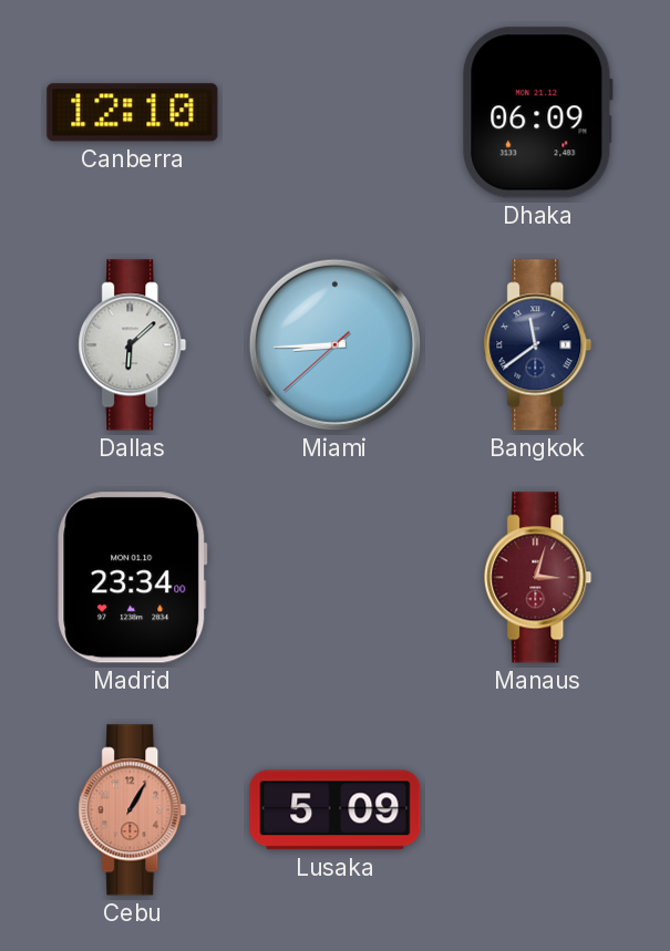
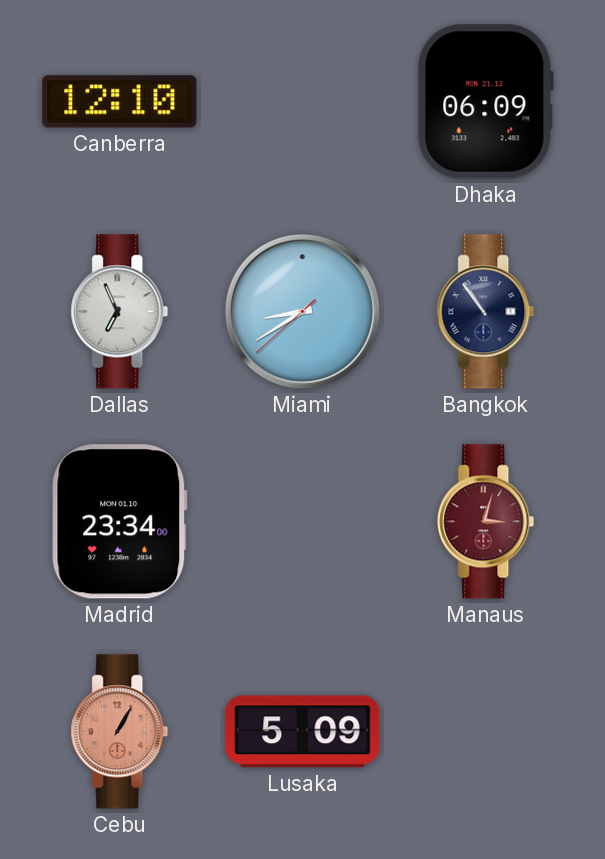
Dallas: 6:08 -> 6:56
Miami: 8:44 -> 8:39
Bangkok: 11:39 -> 10:54
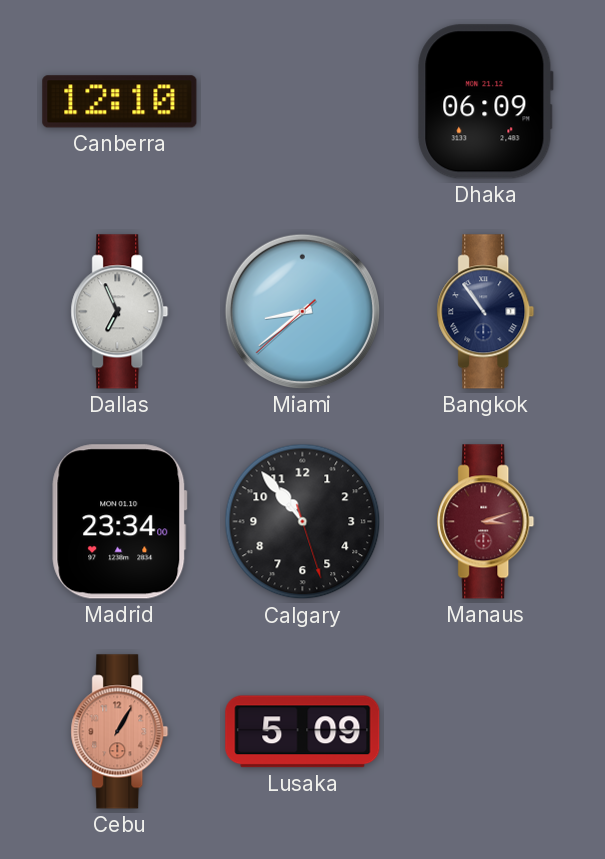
Miami: 8:39 -> 8:38
Calgary: none -> 10:53
Manaus: 3:03 -> 3:12
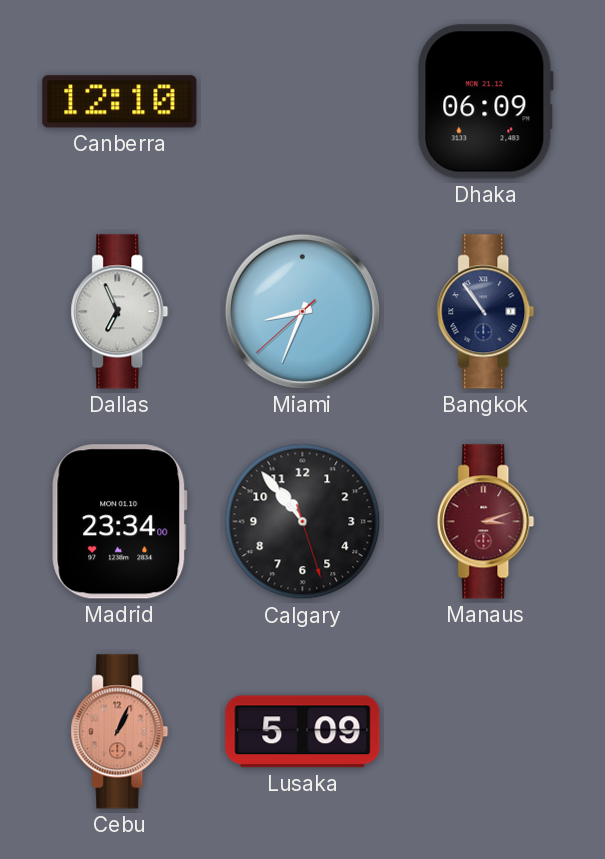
Miami: 8:38 -> 8:33
Cebu: 1:05 -> 1:04
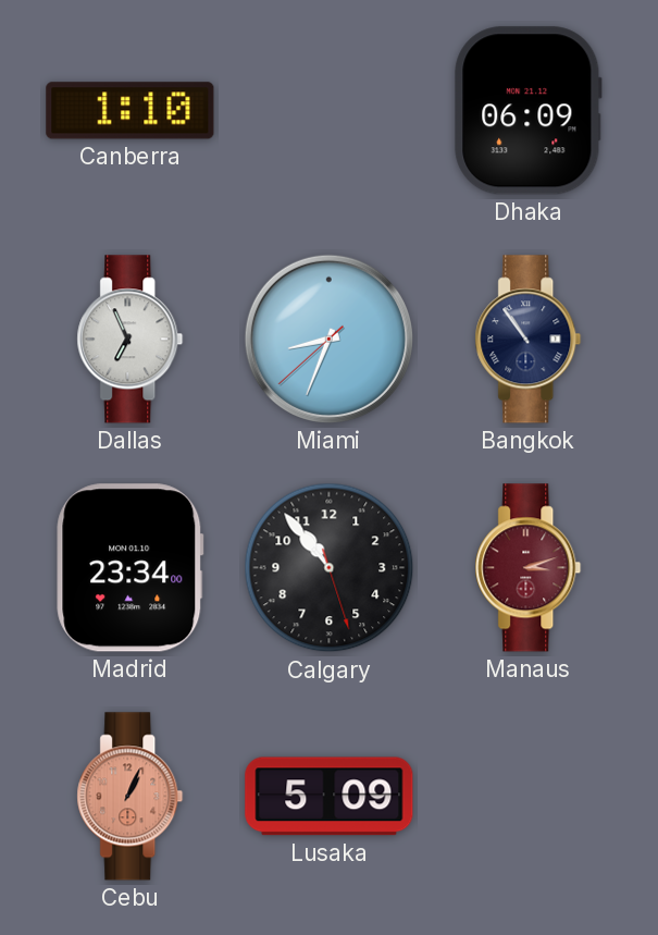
Canberra: 12:10 -> 1:10
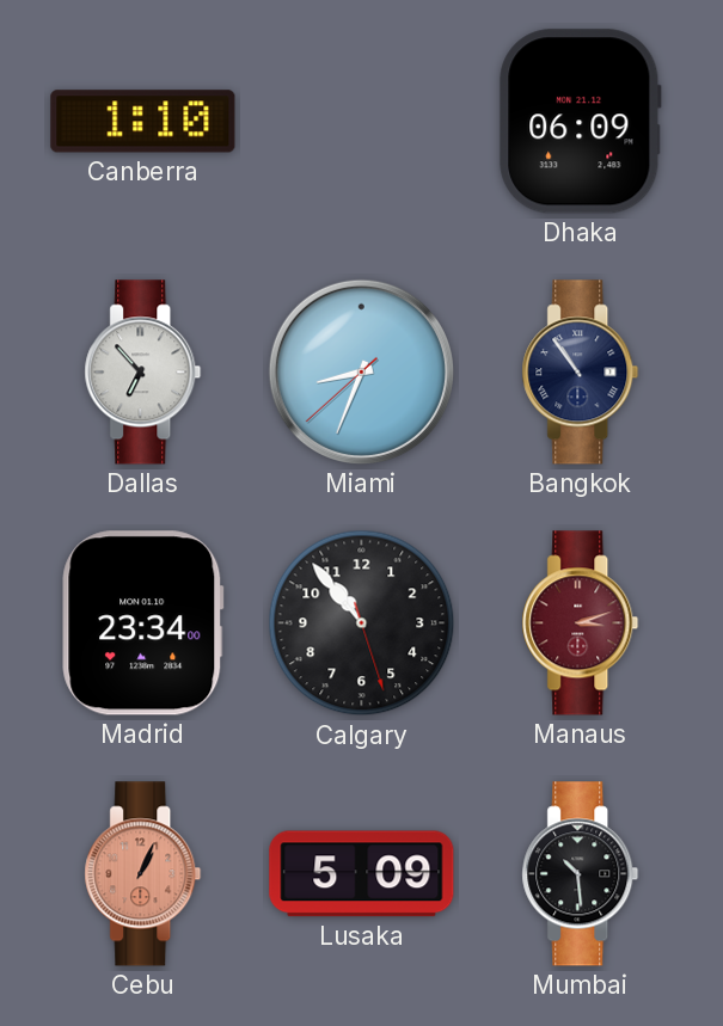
Dallas: 6:56 -> 6:53
Mumbai: none -> 10:29
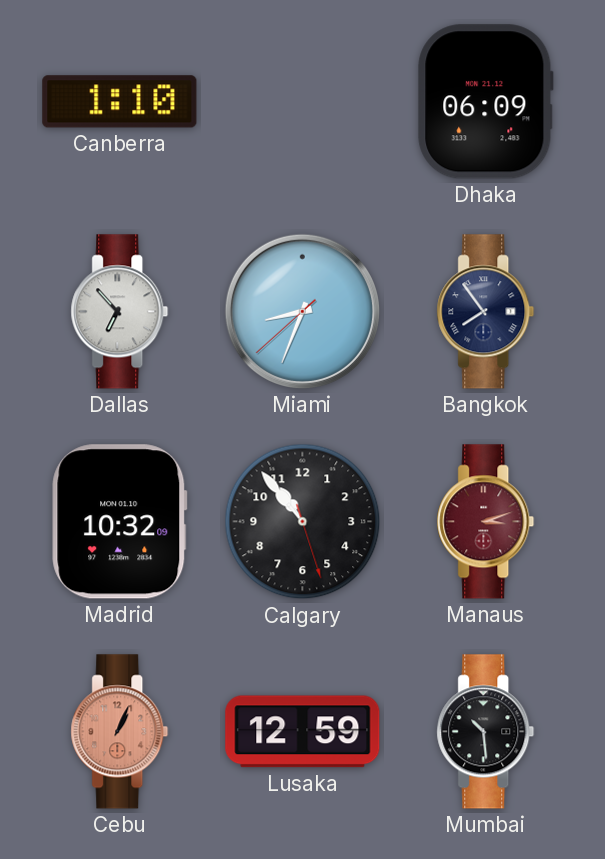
Bangkok: 10:54 -> 7:54
Madrid: 23:34 -> 10:32
Lusaka: 5:09 -> 12:59
